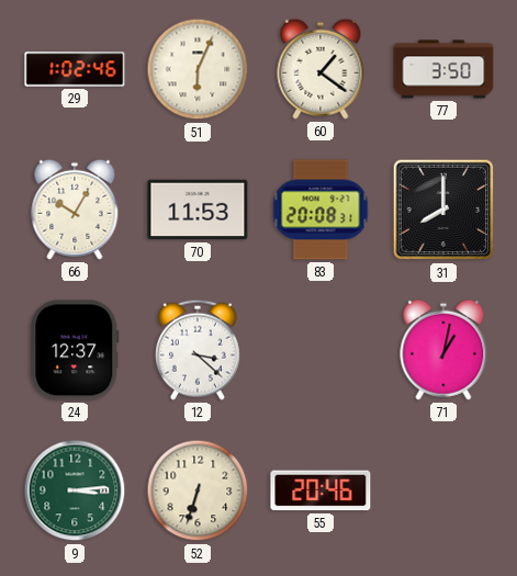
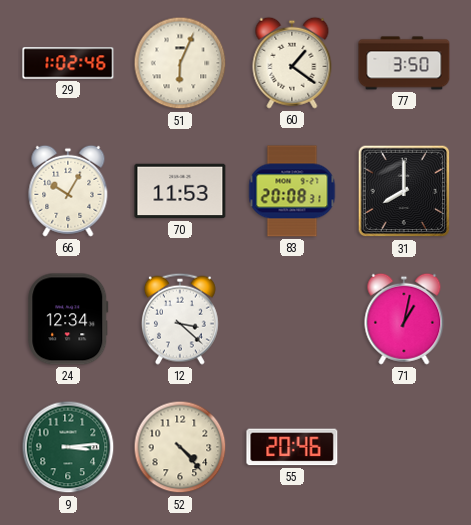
24: 12:37 -> 12:34
52: 6:33 -> 4:23
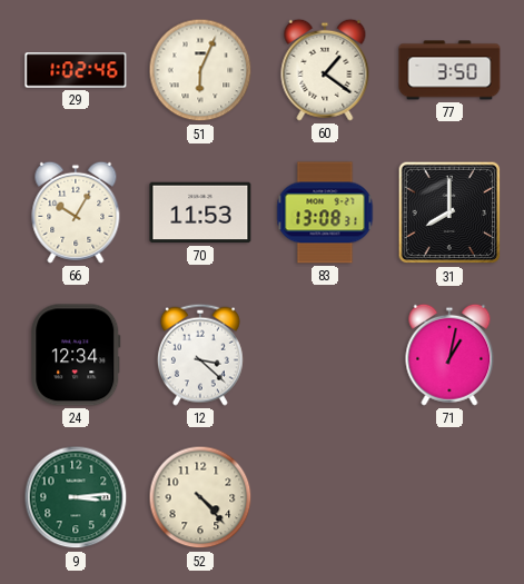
83: 20:08 -> 13:08
55: 20:46 -> none
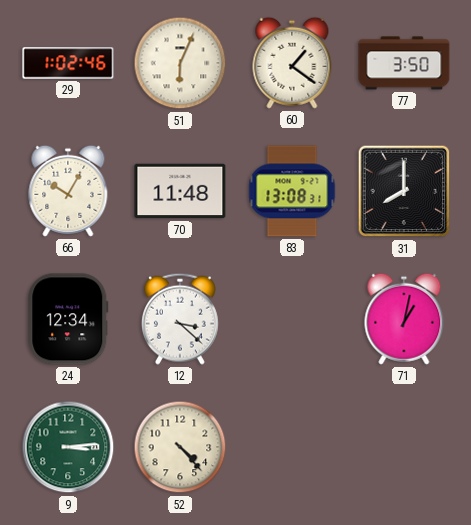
70: 11:53 -> 11:48
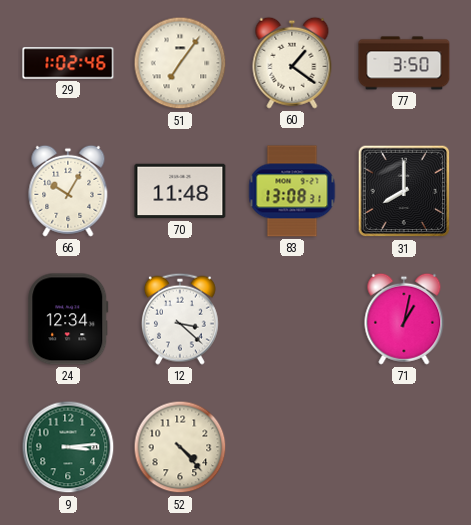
51: 6:04 -> 7:06
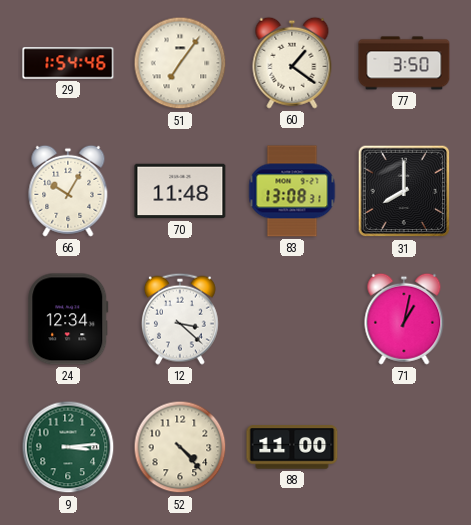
29: 1:02 -> 1:54
88: none -> 11:00
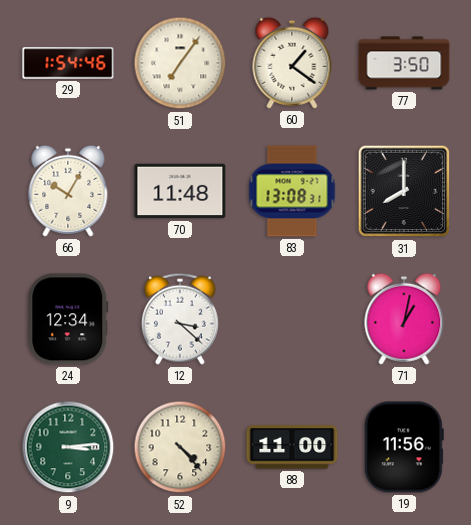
19: none -> 11:56
